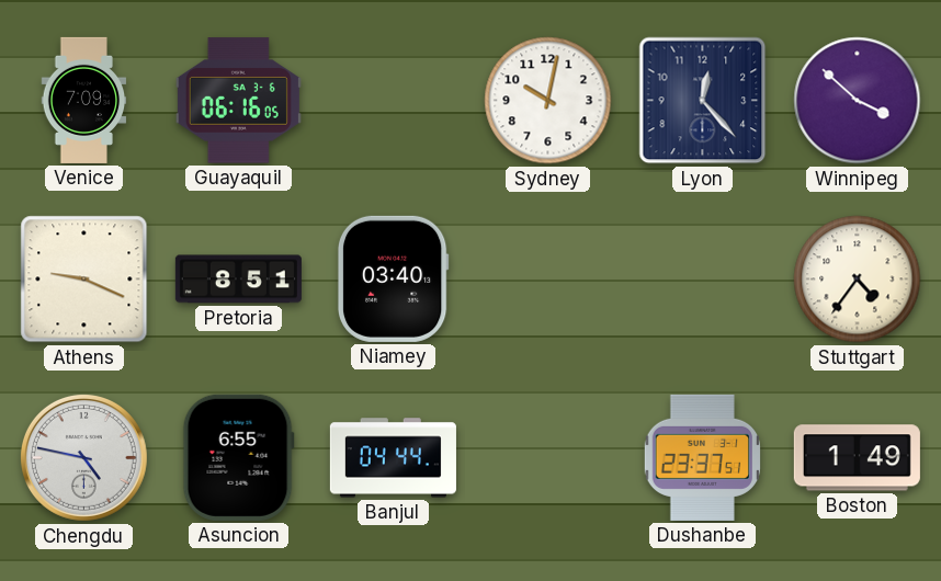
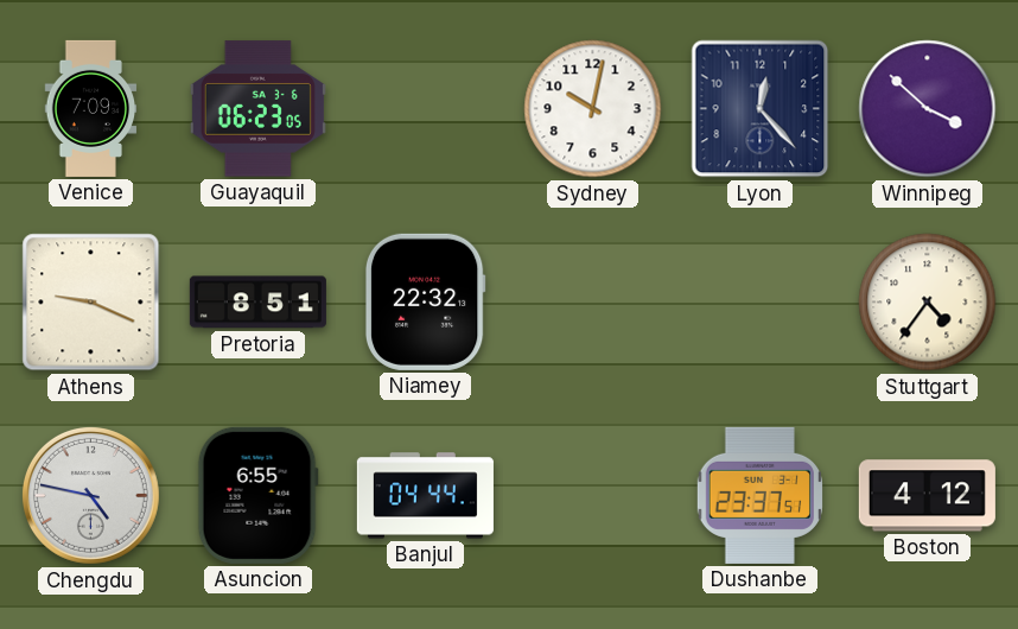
Guayaquil: 06:16 -> 06:23
Niamey: 03:40 -> 22:32
Boston: 1:49 -> 4:12
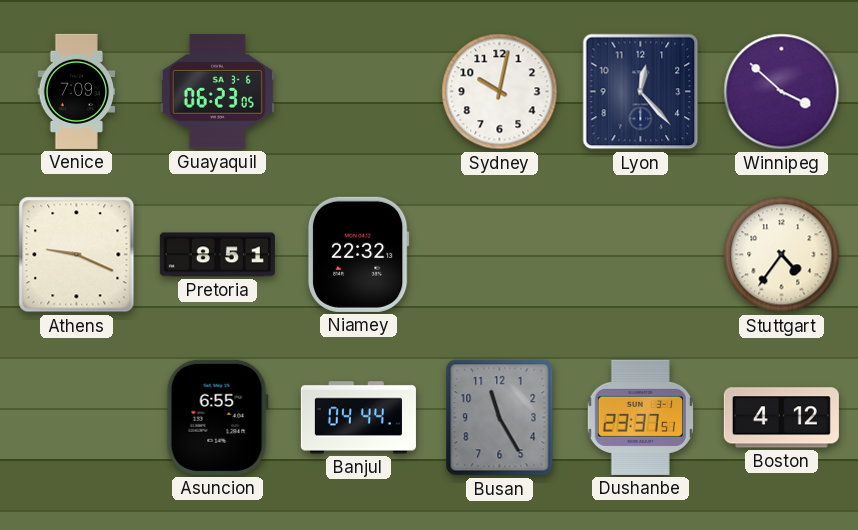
Chengdu: 4:47 -> none
Busan: none -> 11:25
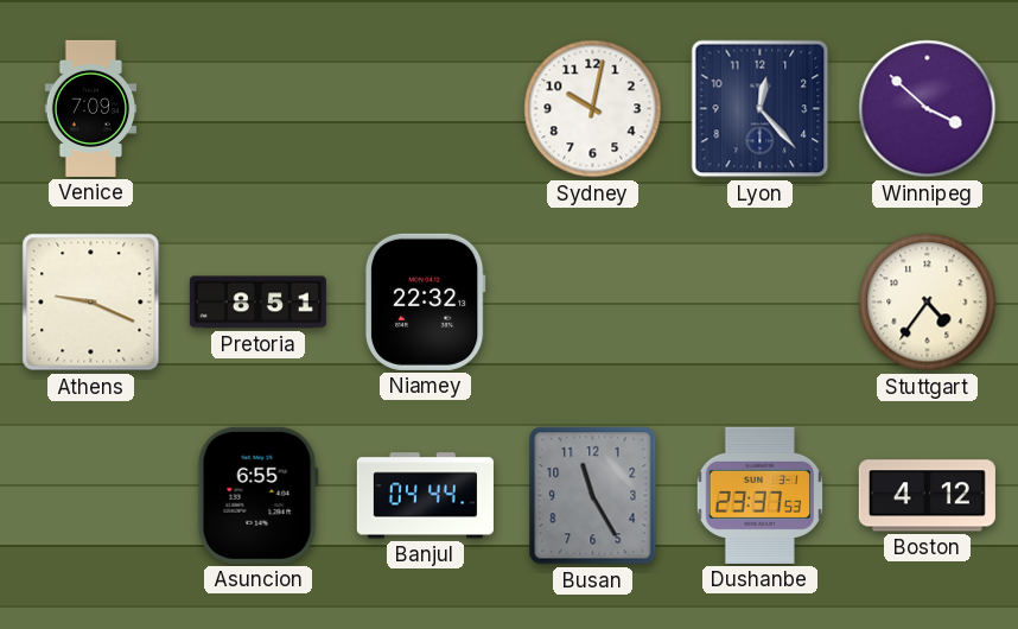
Guayaquil: 06:23 -> none
Dushanbe: 23:37:51 -> 23:37:53
